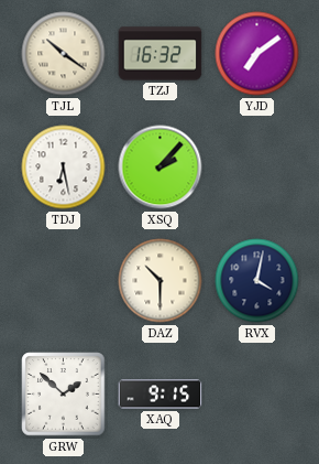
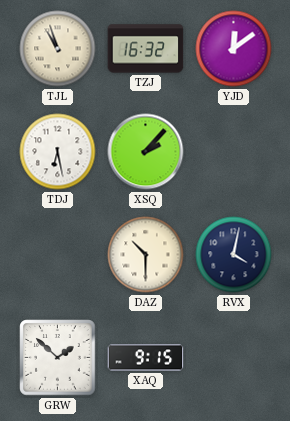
TJL: 10:21 -> 10:57
YJD: 7:09 -> 12:09
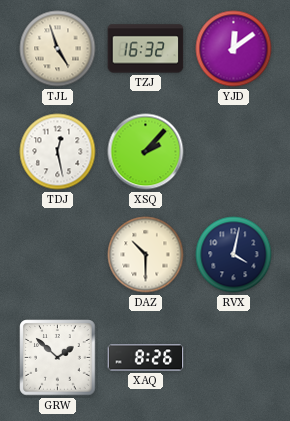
TJL: 10:57 -> 4:57
TDJ: 6:28 -> 12:28
XAQ: 9:15 -> 8:26
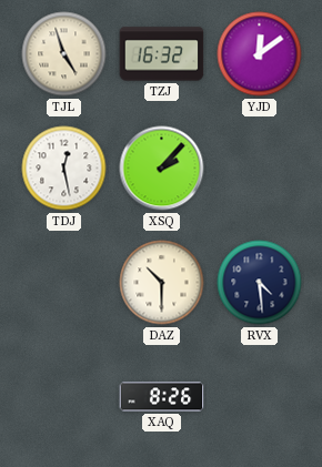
RVX: 4:02 -> 4:29
GRW: 1:52 -> none
